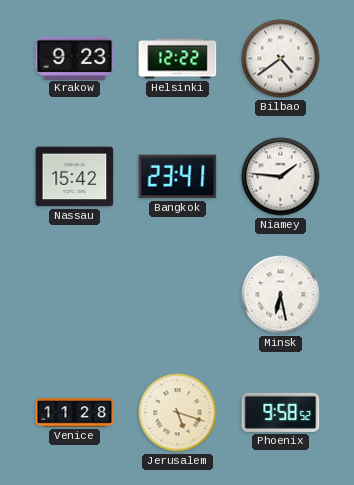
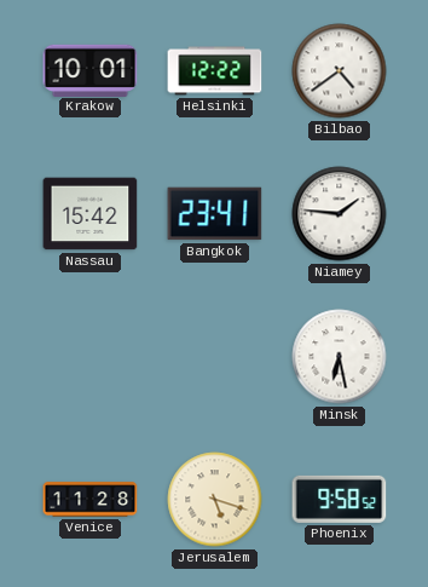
Krakow: 9:23 -> 10:01
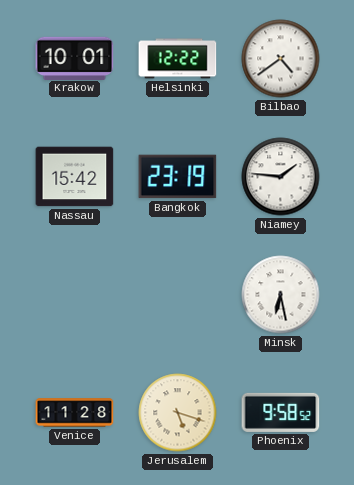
Bangkok: 23:41 -> 23:19
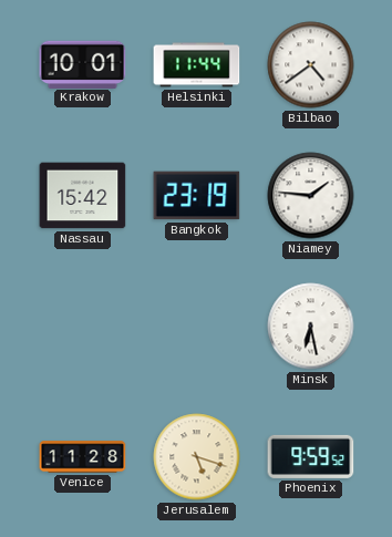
Helsinki: 12:22 -> 11:44
Phoenix: 9:58 -> 9:59
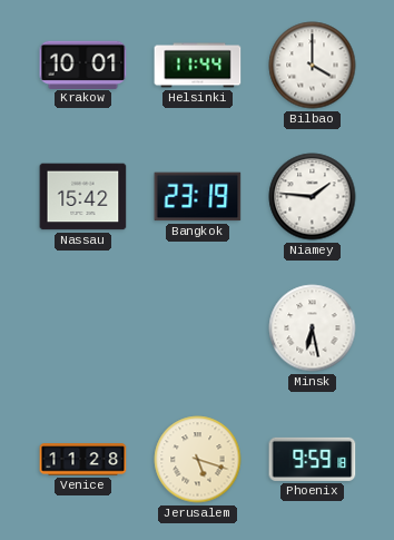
Bilbao: 4:39 -> 4:00
Phoenix: 9:59:52 -> 9:59:18
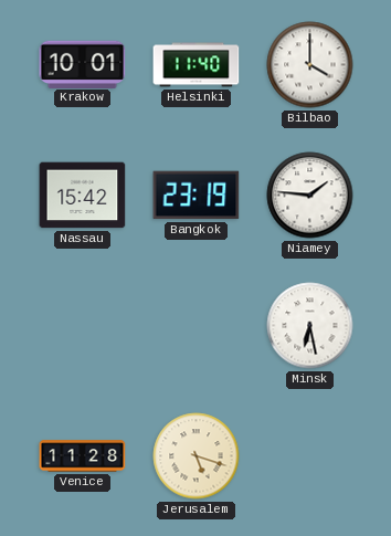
Helsinki: 11:44 -> 11:40
Phoenix: 9:59 -> none
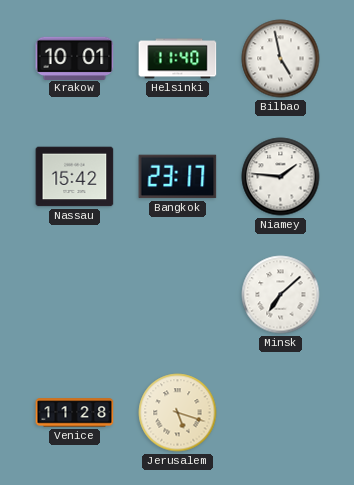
Bilbao: 4:00 -> 4:58
Bangkok: 23:19 -> 23:17
Minsk: 6:28 -> 7:08
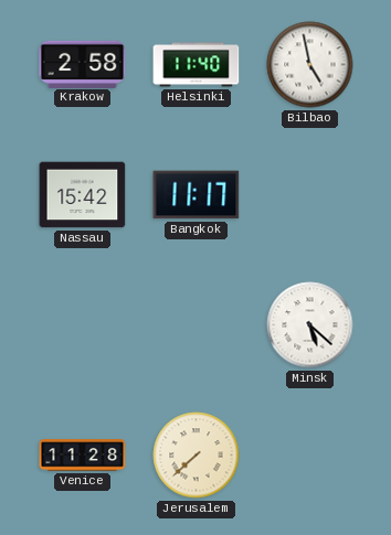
Krakow: 10:01 -> 2:58
Bangkok: 23:17 -> 11:17
Niamey: 1:46 -> none
Minsk: 7:08 -> 5:22
Jerusalem: 5:18 -> 7:38
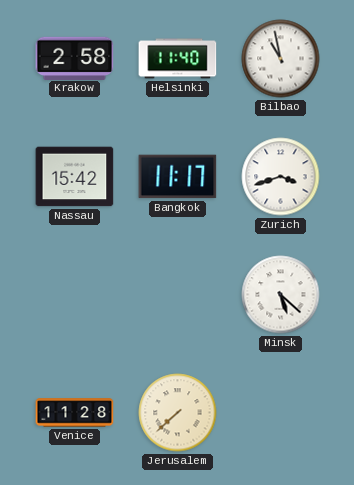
Bilbao: 4:58 -> 10:58
Zurich: none -> 3:42
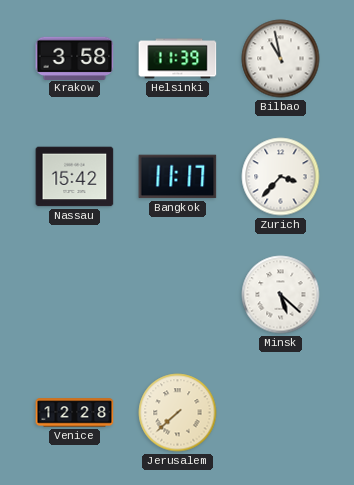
Krakow: 2:58 -> 3:58
Helsinki: 11:40 -> 11:39
Zurich: 3:42 -> 3:37
Venice: 11:28 -> 12:28
